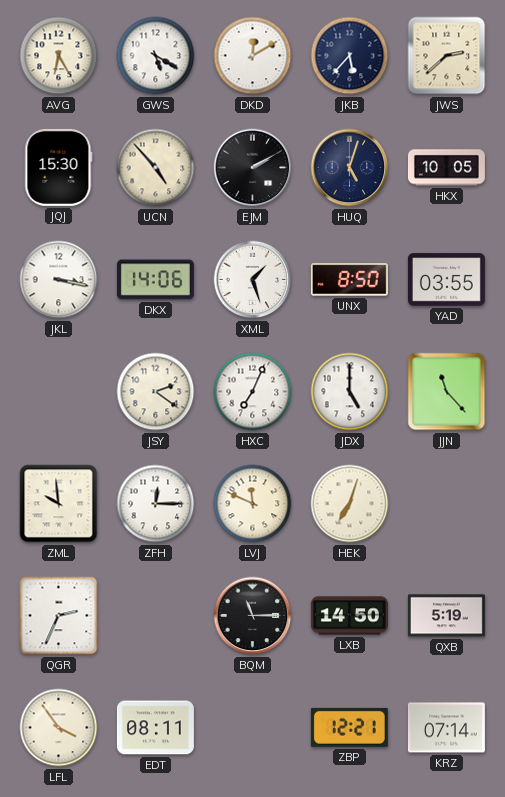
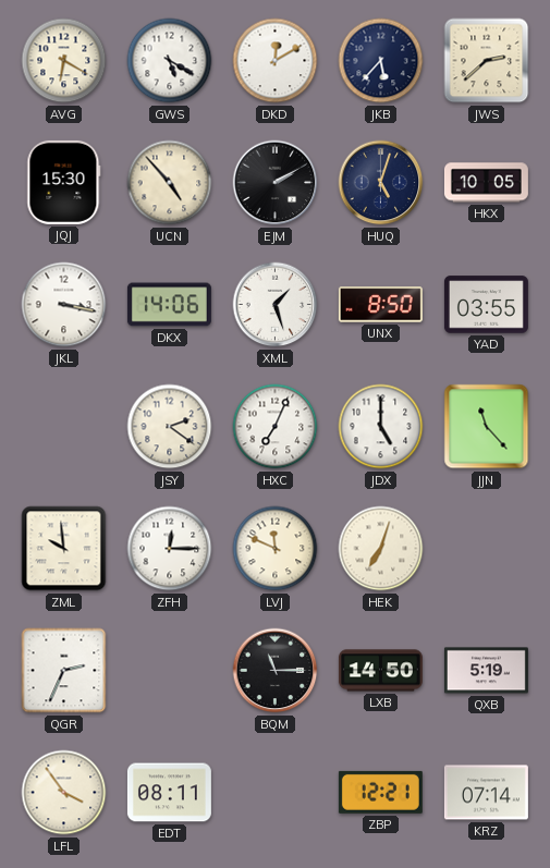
AVG: 6:25 -> 6:20
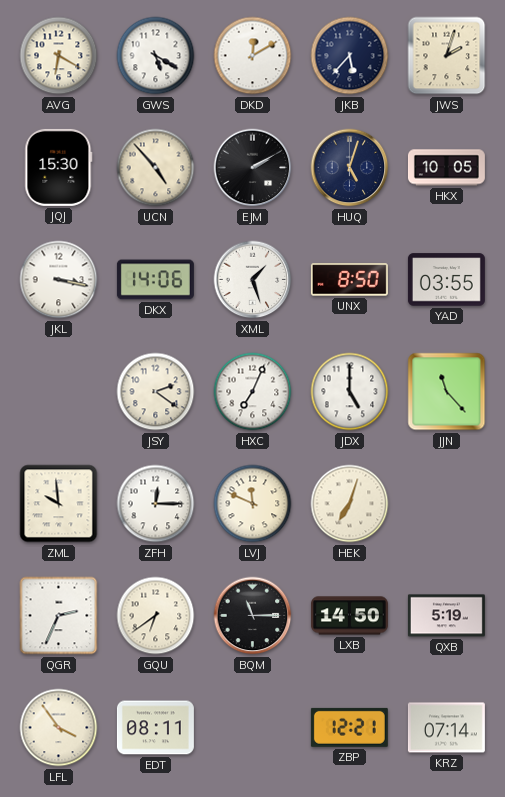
JWS: 2:38 -> 2:03
GQU: none -> 6:39
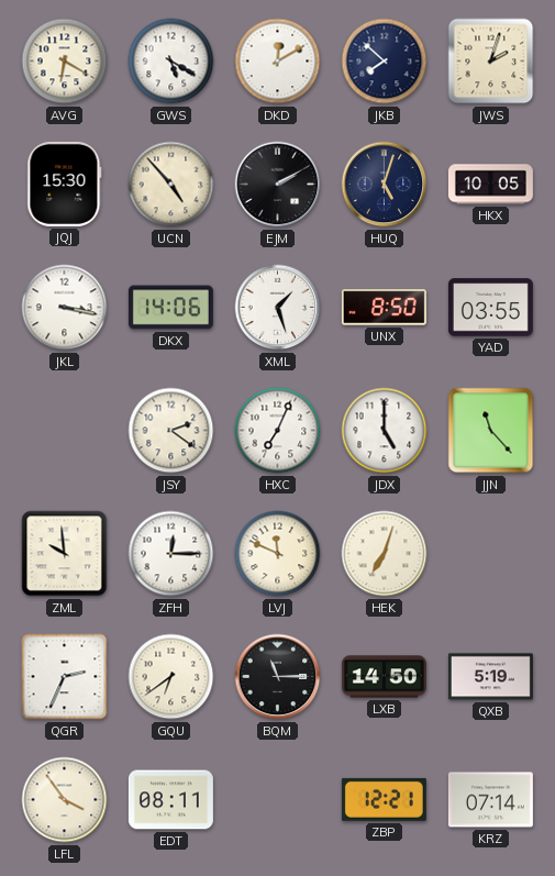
JKB: 5:37 -> 7:52
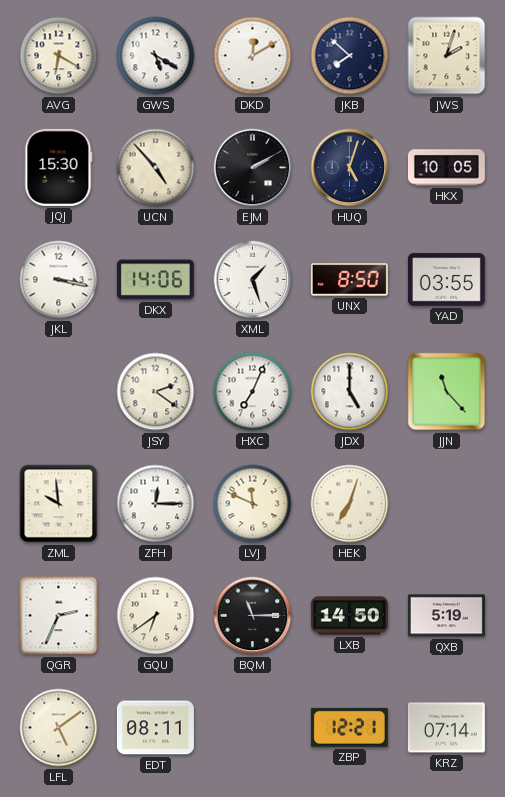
LFL: 3:54 -> 5:09
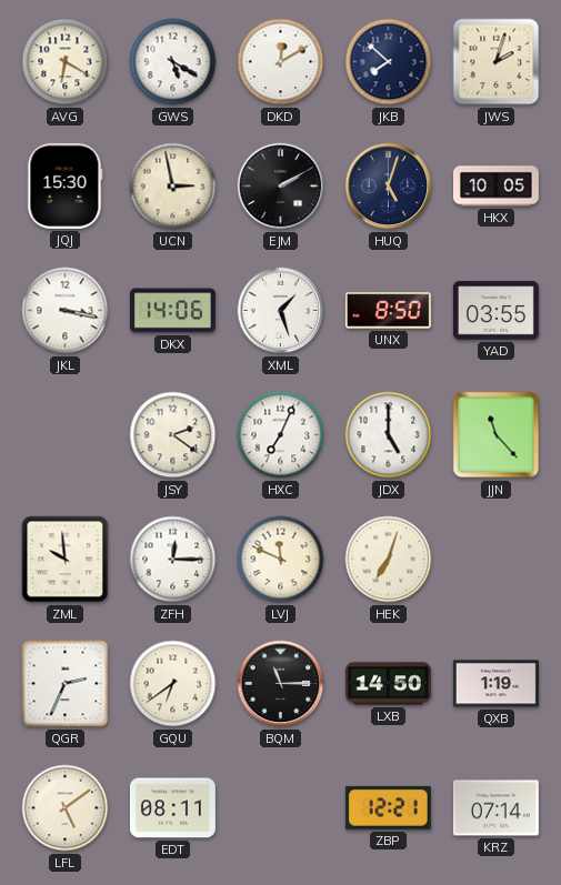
UCN: 4:53 -> 2:58
QXB: 5:19 -> 1:19
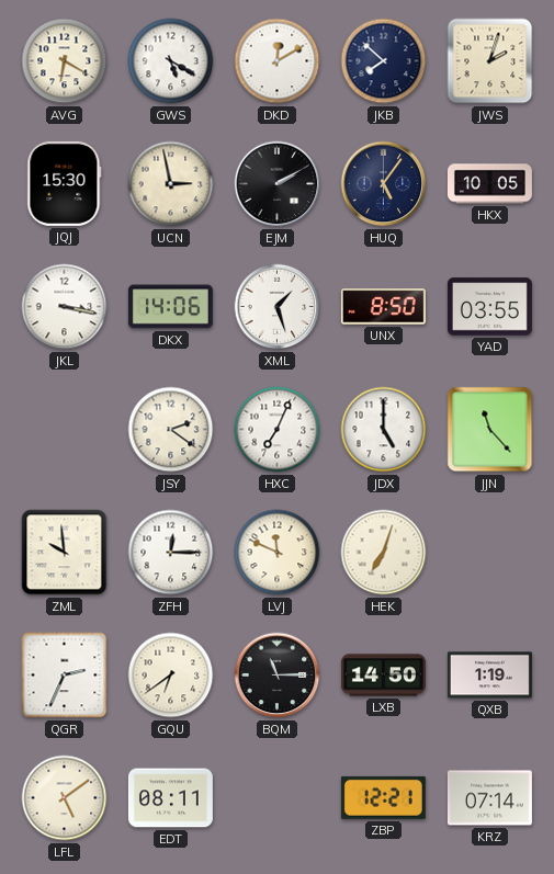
HUQ: 5:03 -> 5:06
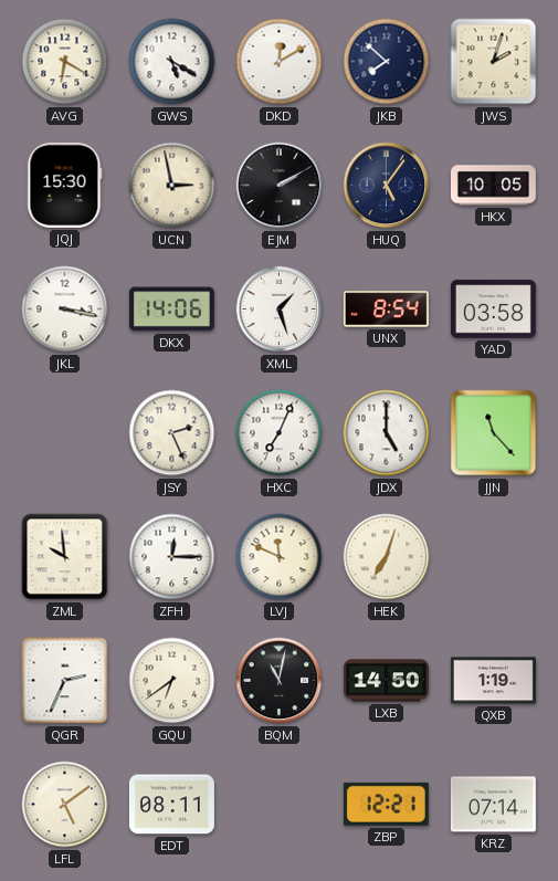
UNX: 8:50 -> 8:54
YAD: 03:55 -> 03:58
JSY: 2:21 -> 2:26
BQM: 11:15 -> 11:02
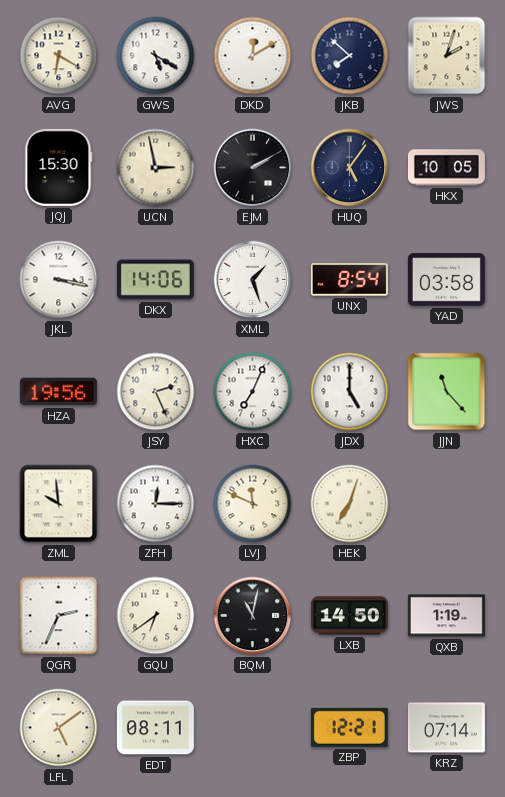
HZA: none -> 19:56
